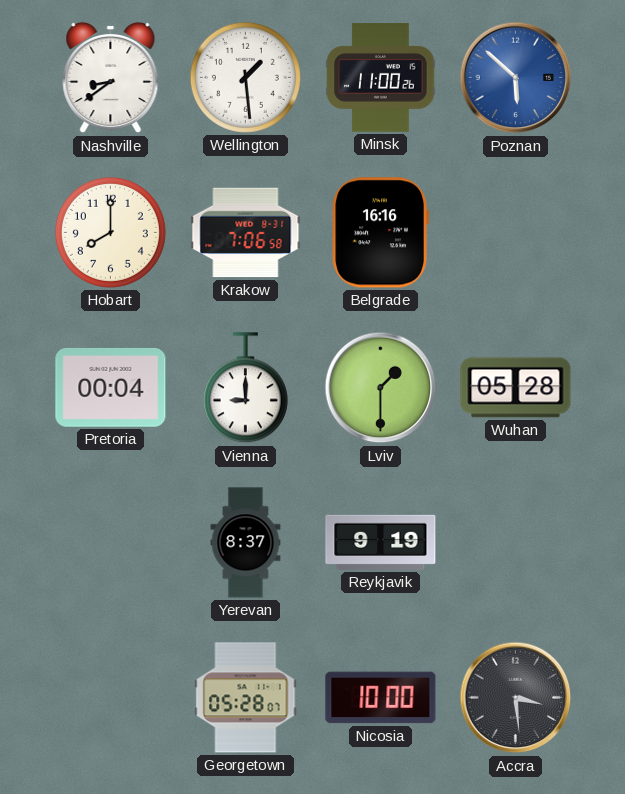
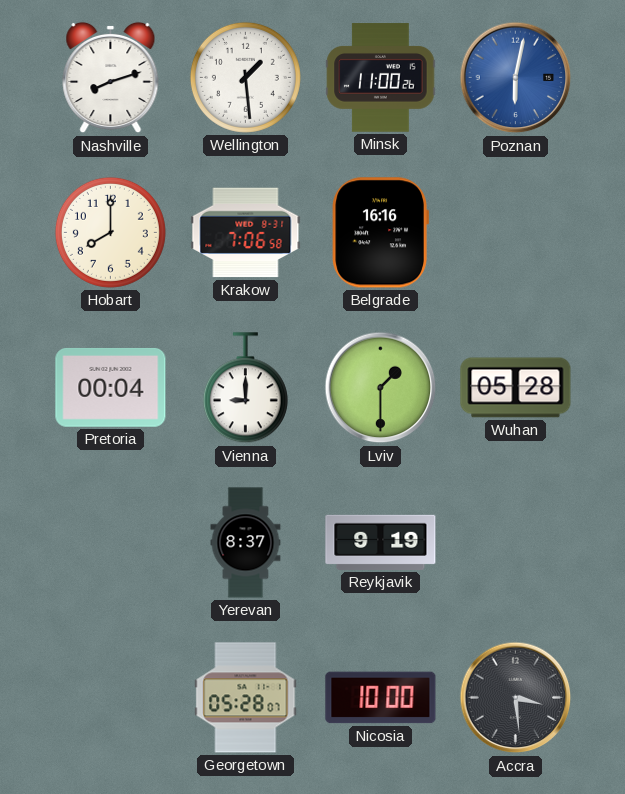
Nashville: 8:39 -> 8:12
Poznan: 5:52 -> 6:02
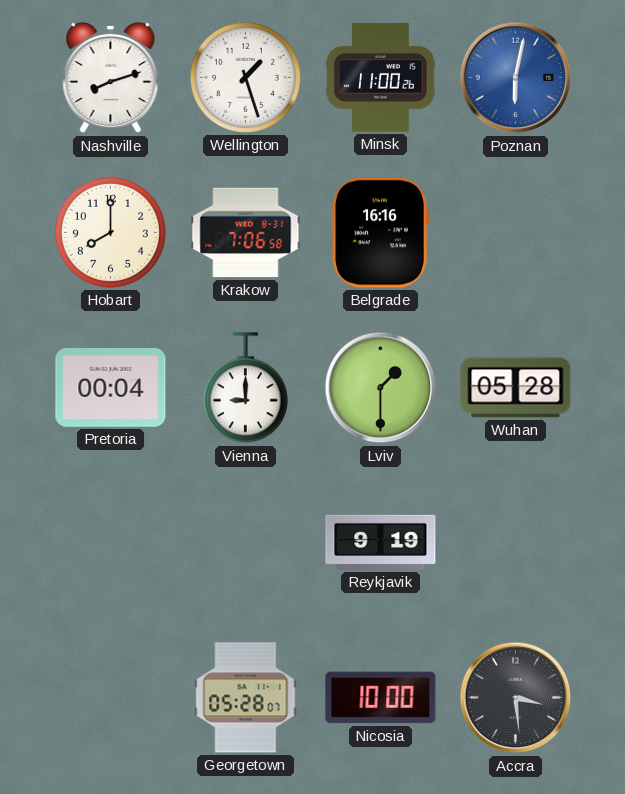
Wellington: 1:29 -> 1:27
Yerevan: 8:37 -> none
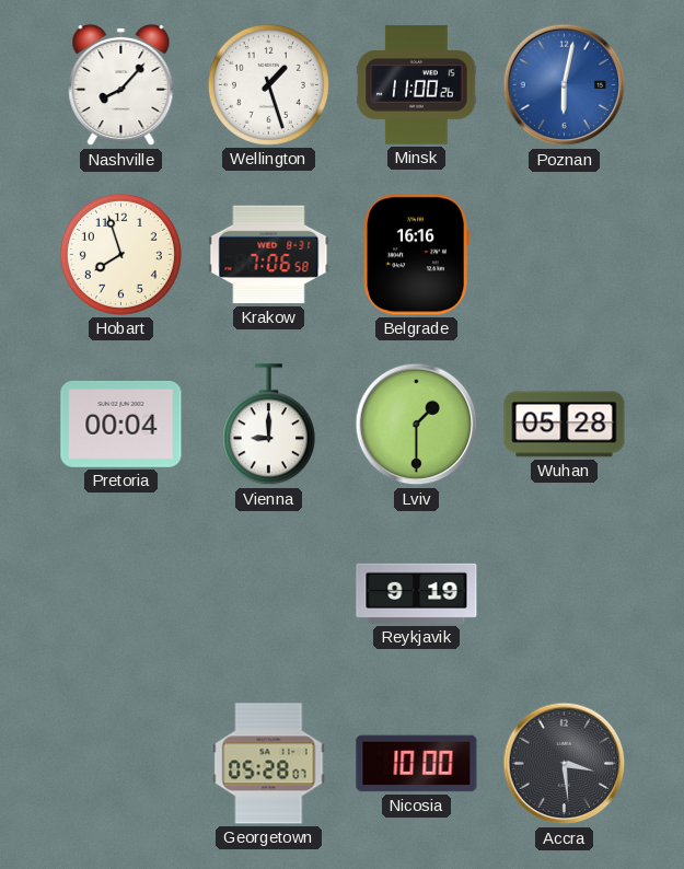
Nashville: 8:12 -> 8:07
Hobart: 8:00 -> 7:57
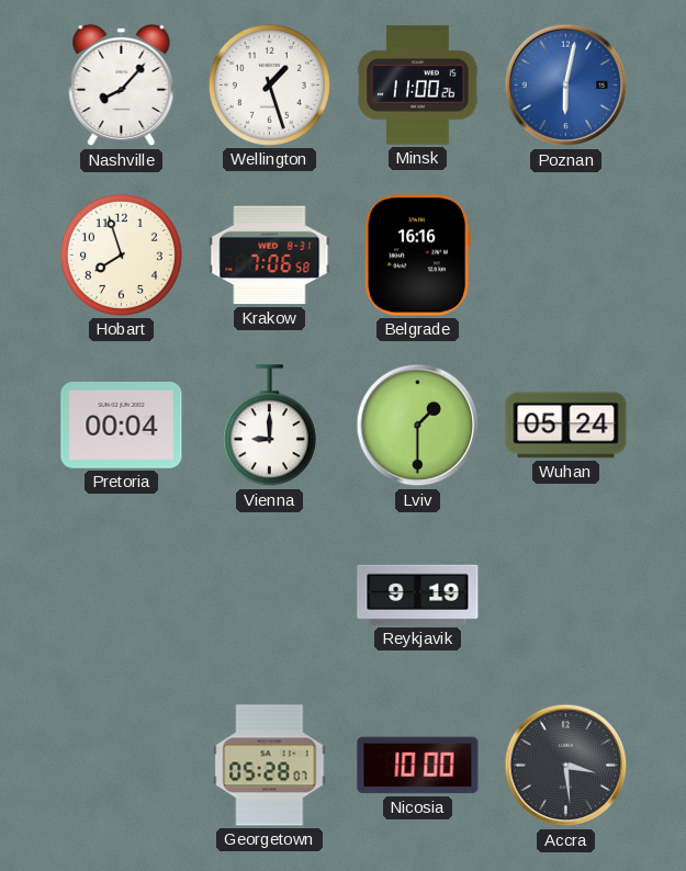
Wuhan: 05:28 -> 05:24
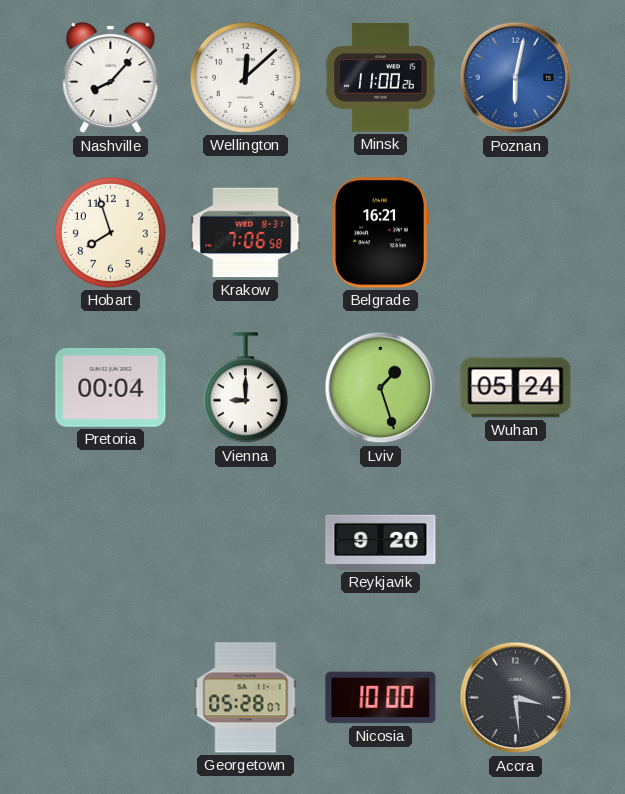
Wellington: 1:27 -> 12:08
Belgrade: 16:16 -> 16:21
Lviv: 1:30 -> 1:27
Reykjavik: 9:19 -> 9:20
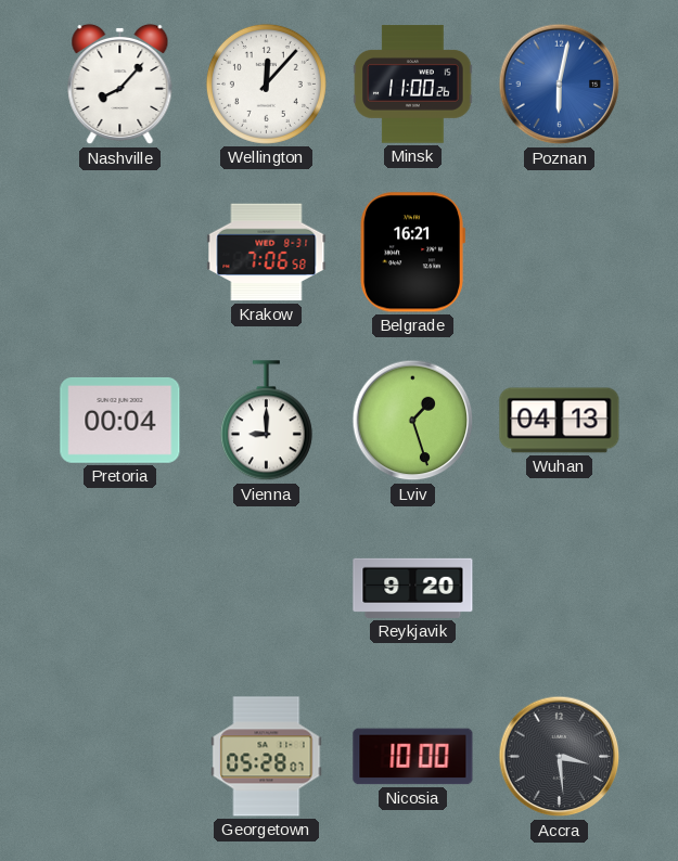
Wellington: 12:08 -> 12:07
Hobart: 7:57 -> none
Wuhan: 05:24 -> 04:13
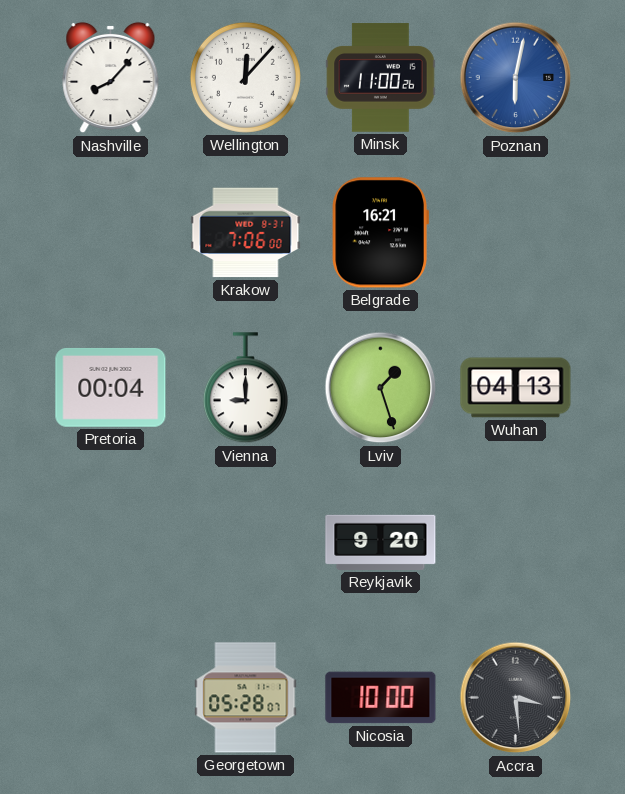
Krakow: 7:06:58 -> 7:06:00
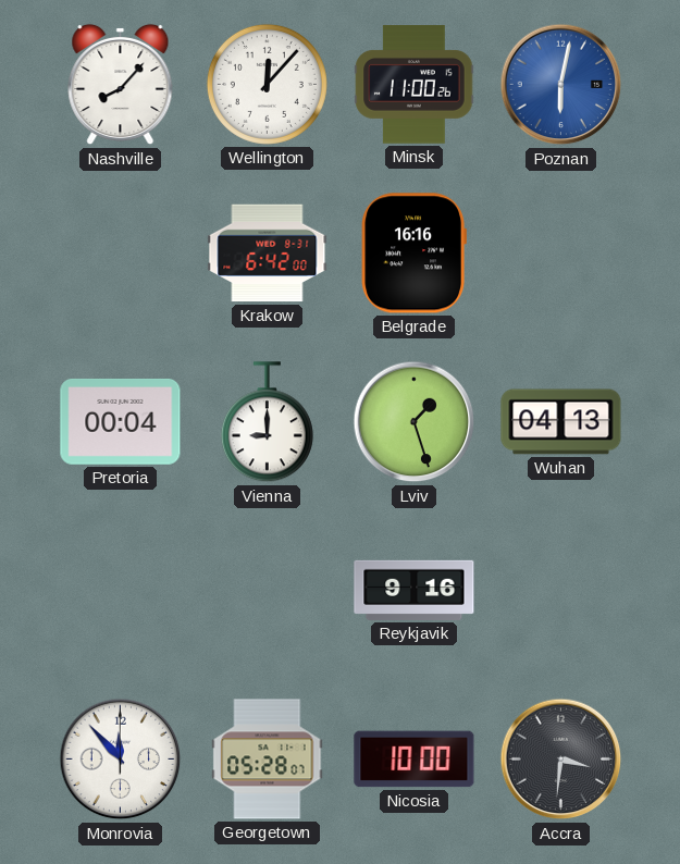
Krakow: 7:06 -> 6:42
Belgrade: 16:21 -> 16:16
Reykjavik: 9:20 -> 9:16
Monrovia: none -> 11:53
Accra: 3:29 -> 3:31
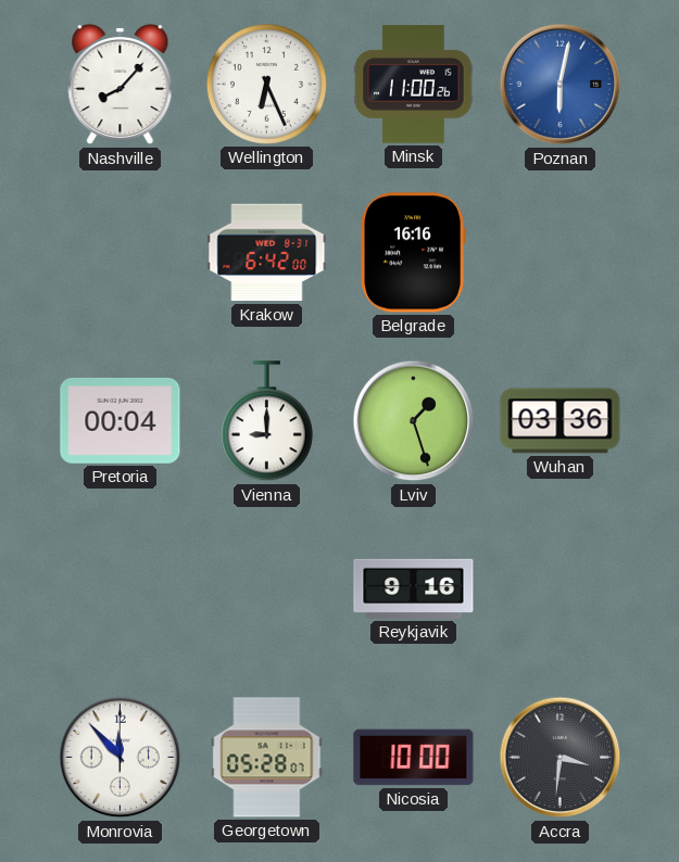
Wellington: 12:07 -> 6:26
Wuhan: 04:13 -> 03:36
